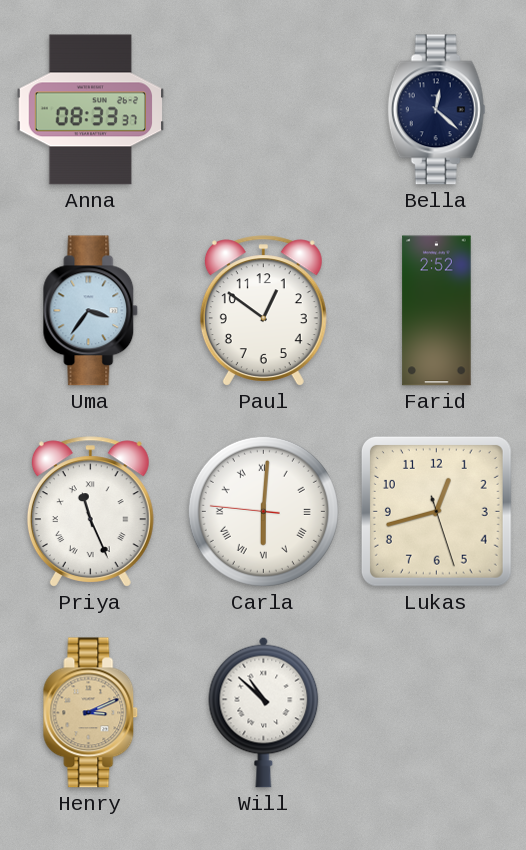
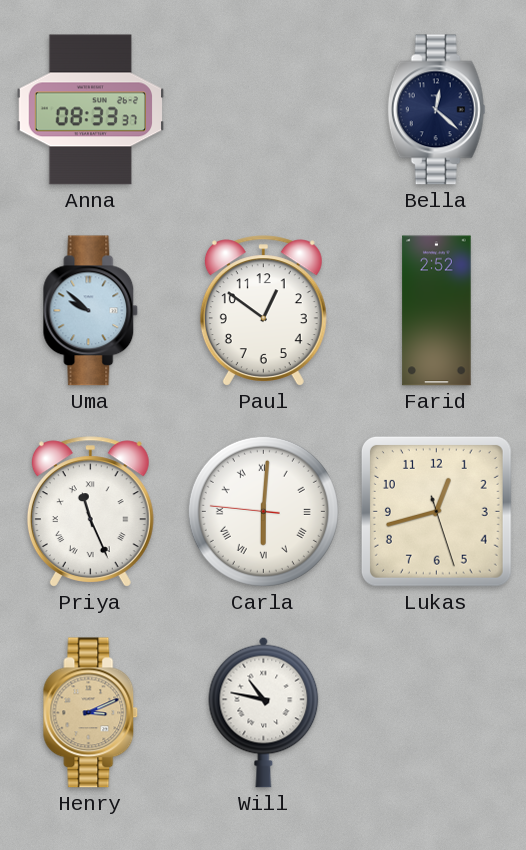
Uma: 3:36 -> 9:52
Will: 10:52 -> 10:47
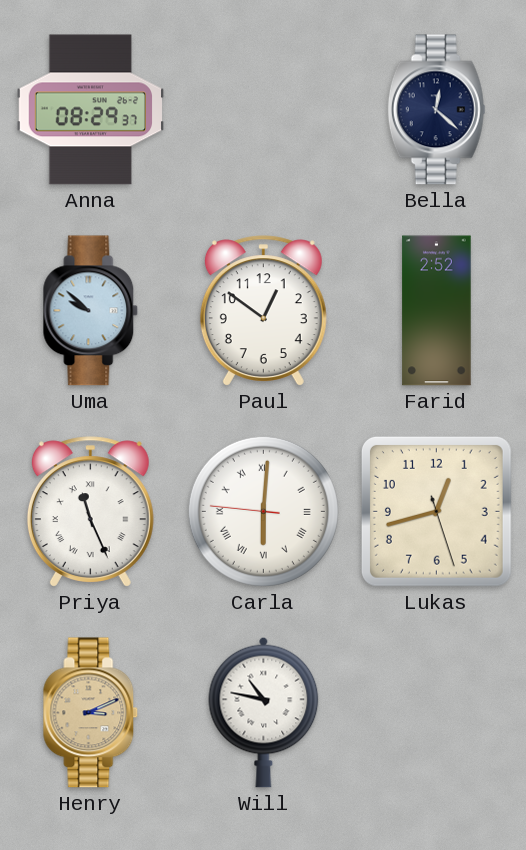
Anna: 08:33 -> 08:29
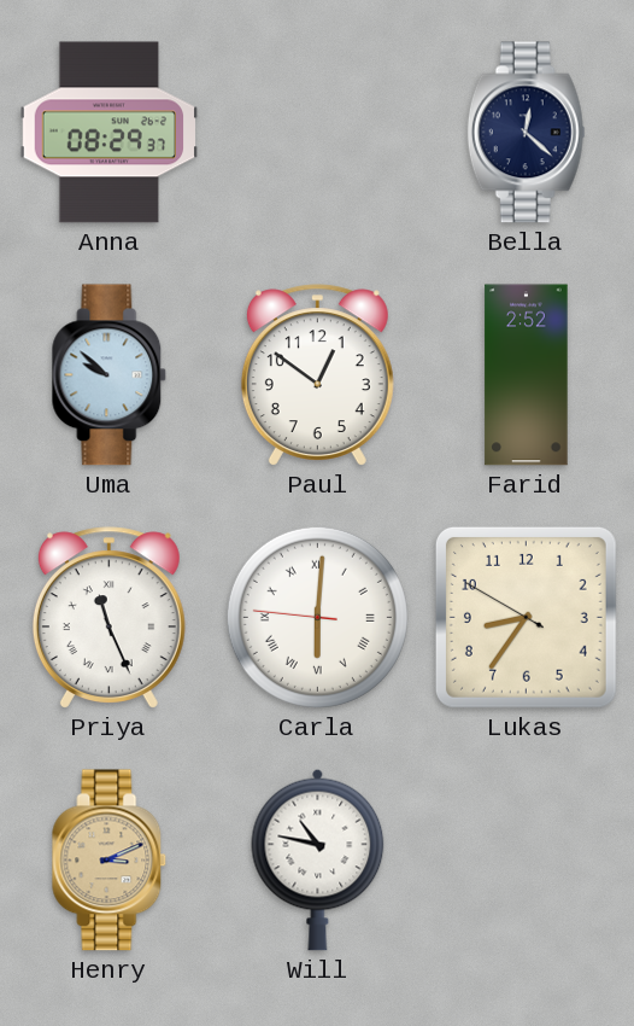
Lukas: 12:42 -> 8:35
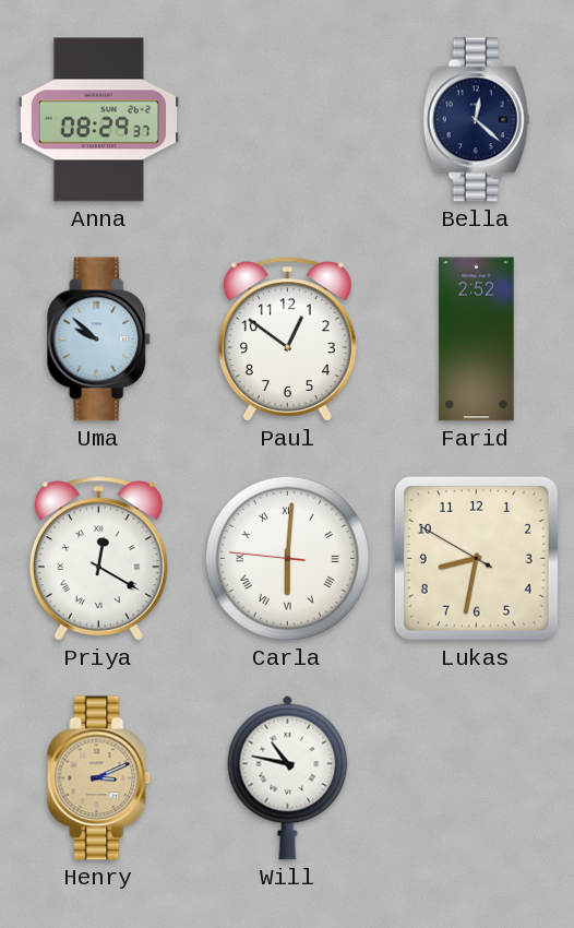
Priya: 11:26 -> 12:20
Lukas: 8:35 -> 8:31
